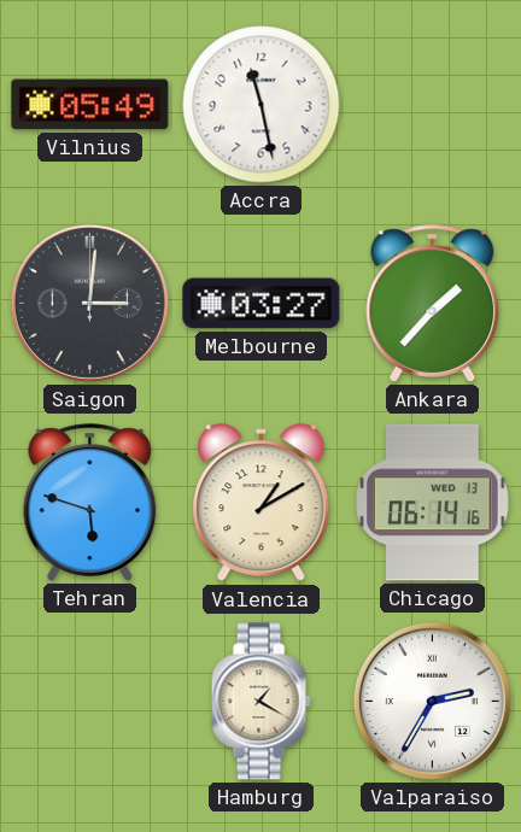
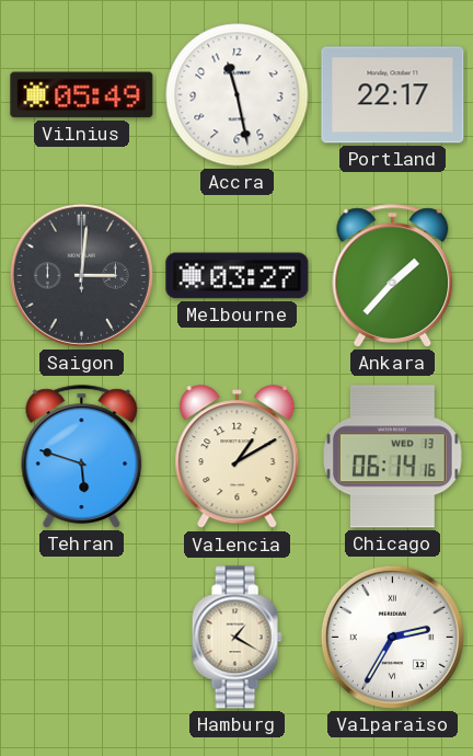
Portland: none -> 22:17
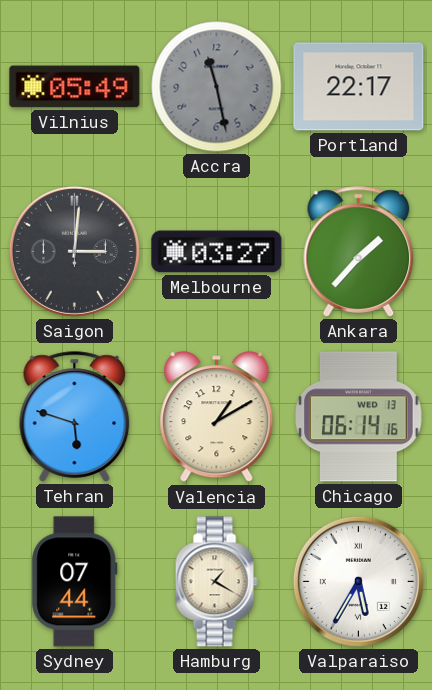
Accra dial: white -> grey
Sydney: none -> 07:44
Valparaiso: 2:35 -> 5:35
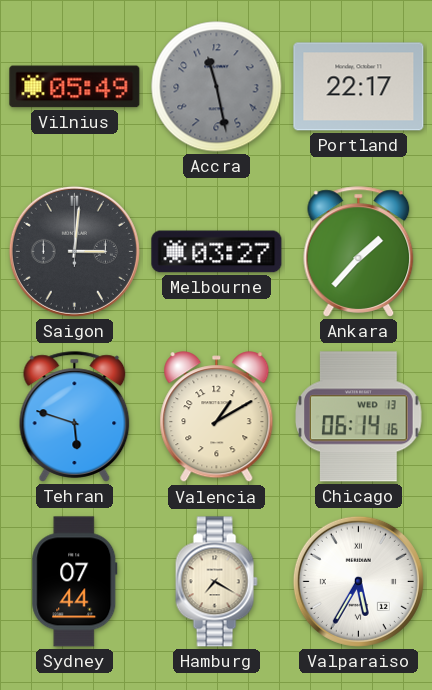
Hamburg: 1:20 -> 7:20
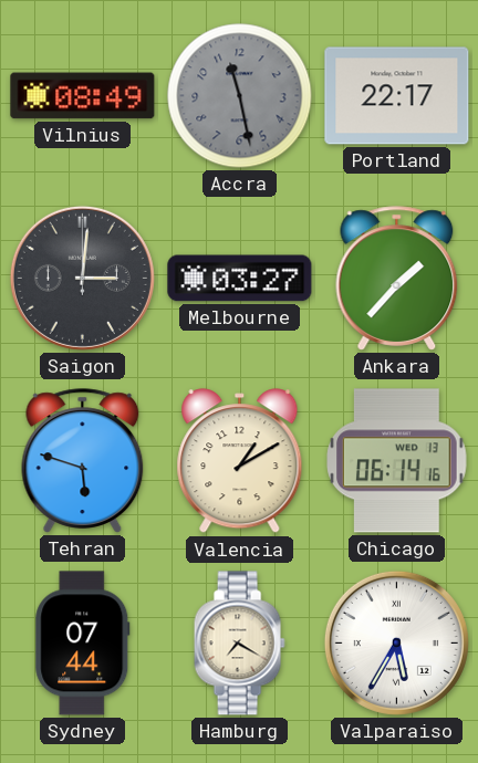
Vilnius: 05:49 -> 08:49
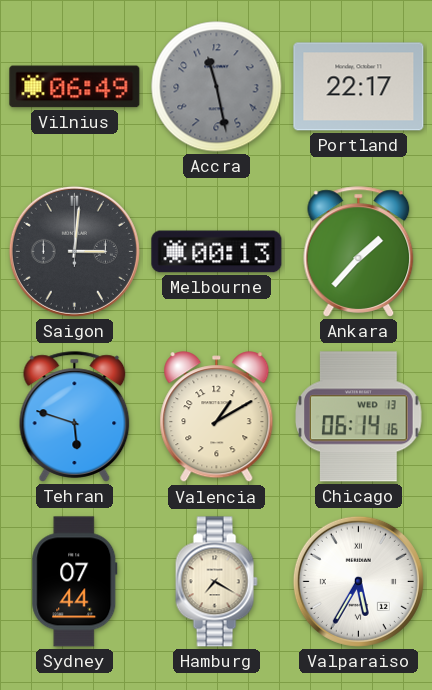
Vilnius: 08:49 -> 06:49
Melbourne: 03:27 -> 00:13
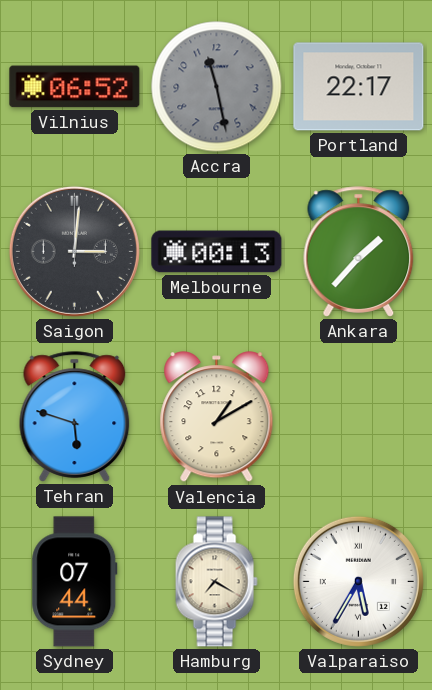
Vilnius: 06:49 -> 06:52
Chicago: 06:14 -> none
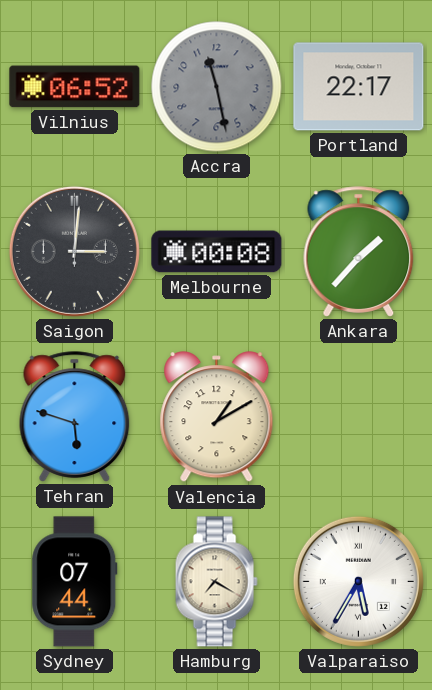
Melbourne: 00:13 -> 00:08
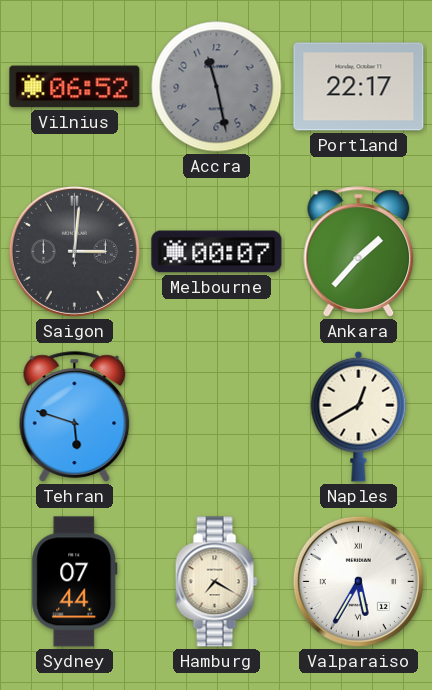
Melbourne: 00:08 -> 00:07
Valencia: 1:10 -> none
Naples: none -> 12:40
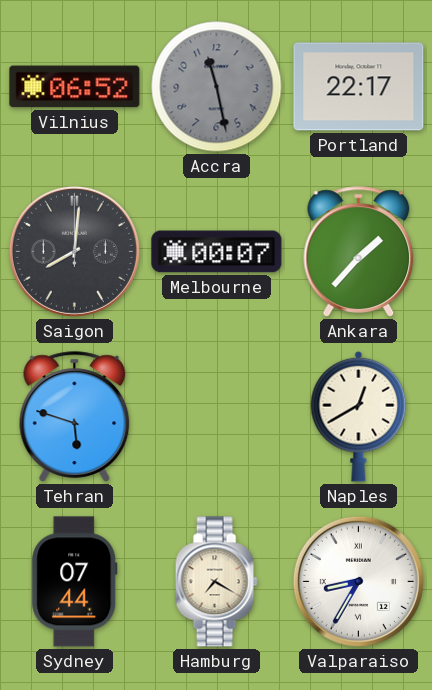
Saigon: 3:01 -> 8:01
Valparaiso: 5:35 -> 8:35
